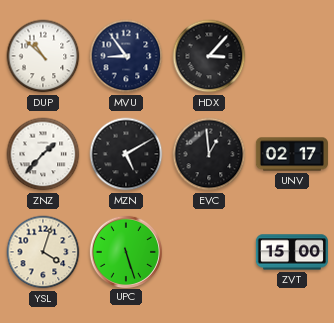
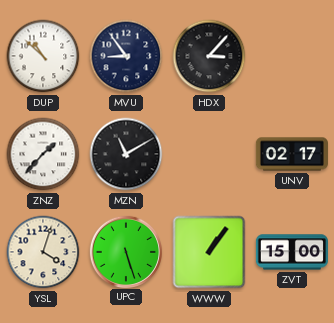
MZN: 5:10 -> 11:10
EVC: 12:59 -> none
WWW: none -> 1:06
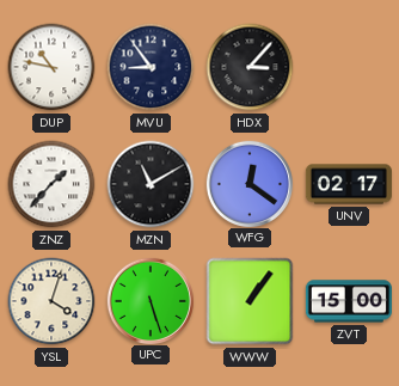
DUP: 10:52 -> 10:47
WFG: none -> 12:21
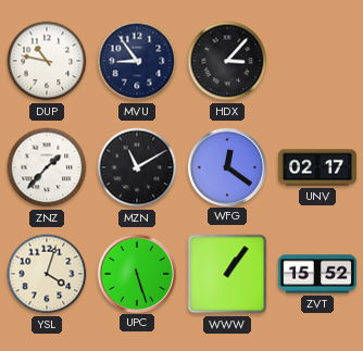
ZVT: 15:00 -> 15:52
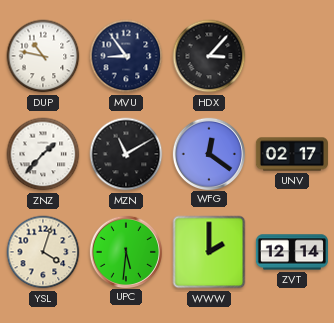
UPC: 5:27 -> 5:31
WWW: 1:06 -> 2:00
ZVT: 15:52 -> 12:14
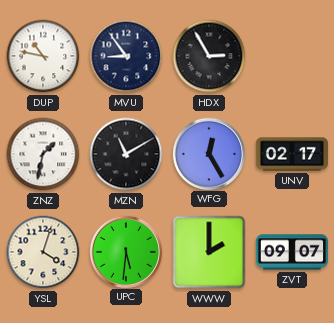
HDX: 3:07 -> 2:55
ZNZ: 1:37 -> 1:32
WFG: 12:21 -> 12:25
ZVT: 12:14 -> 09:07
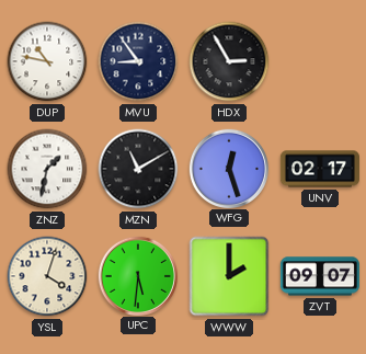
WFG: 12:25 -> 12:27
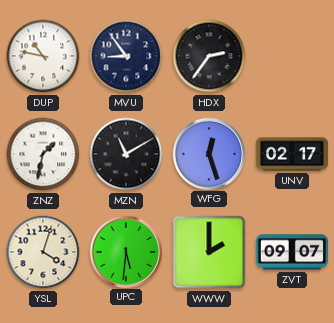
HDX: 2:55 -> 2:36
